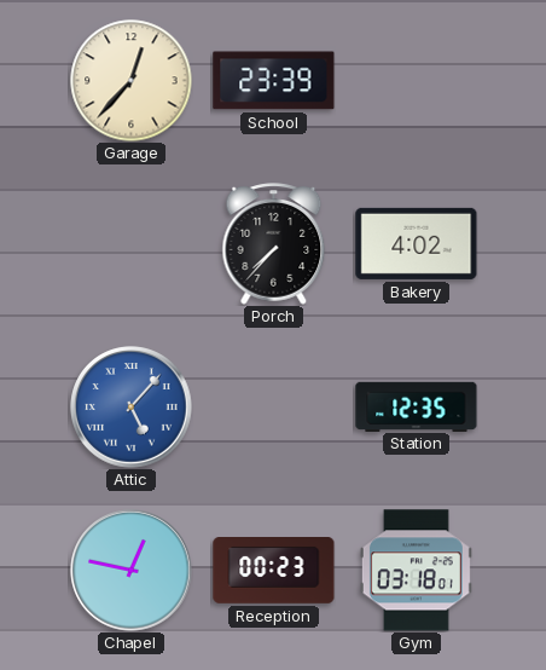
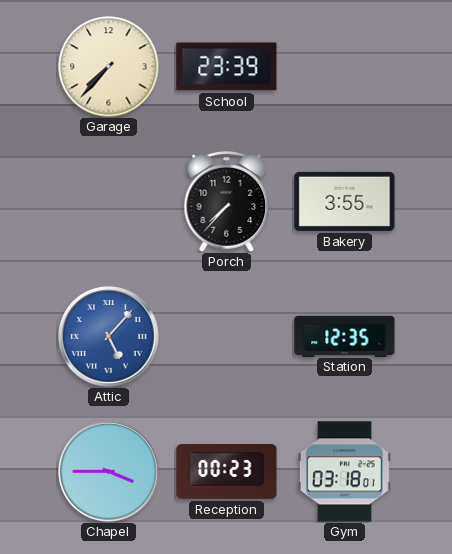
Garage: 12:37 -> 7:37
Bakery: 4:02 -> 3:55
Chapel: 12:47 -> 3:45
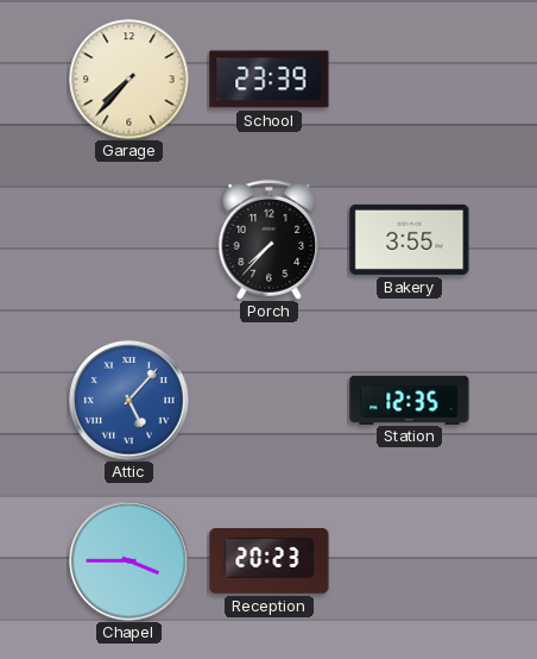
Reception: 00:23 -> 20:23
Gym: 03:18 -> none
